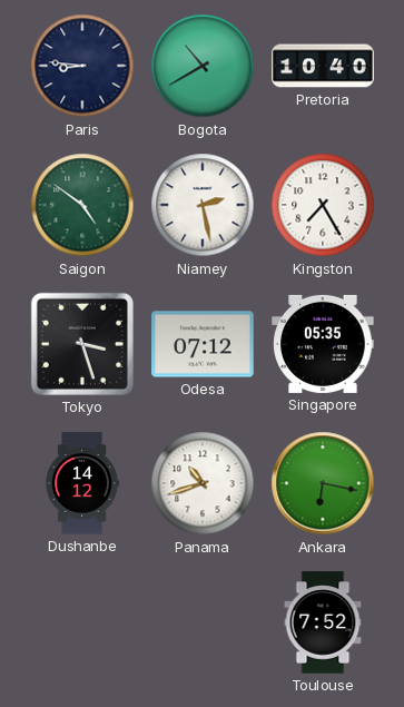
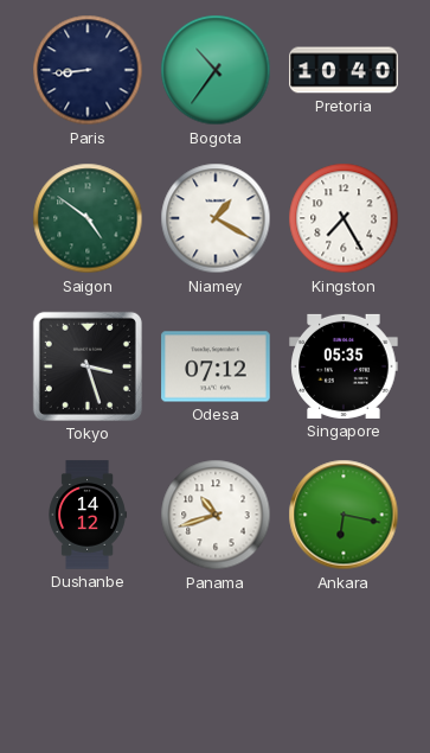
Paris: 8:46 -> 8:44
Bogota: 10:40 -> 10:36
Niamey: 2:28 -> 1:20
Toulouse: 7:52 -> none
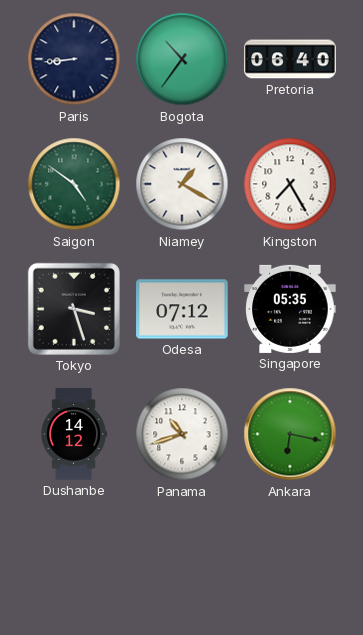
Pretoria: 10:40 -> 06:40
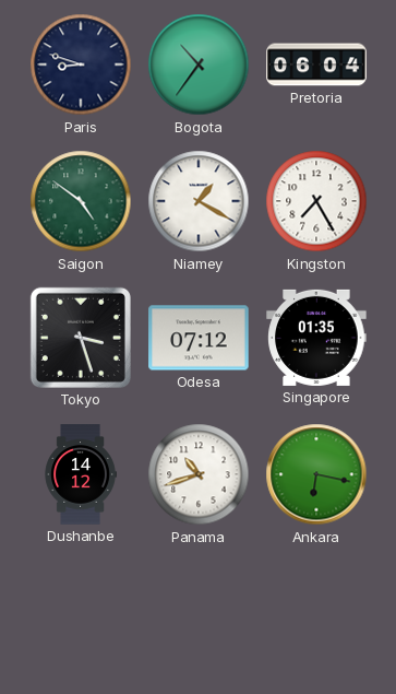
Paris: 8:44 -> 8:48
Pretoria: 06:40 -> 06:04
Singapore: 05:35 -> 01:35
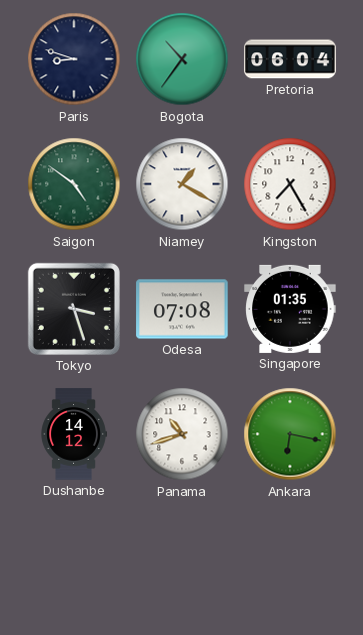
Odesa: 07:12 -> 07:08
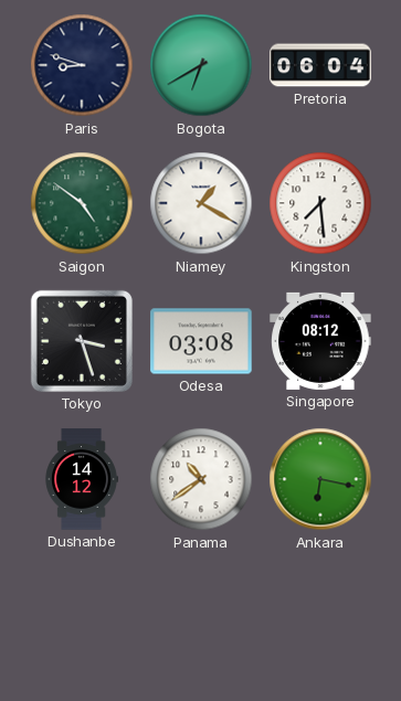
Bogota: 10:36 -> 6:40
Kingston: 7:25 -> 7:29
Odesa: 07:08 -> 03:08
Singapore: 01:35 -> 08:12
Panama: 10:42 -> 10:39
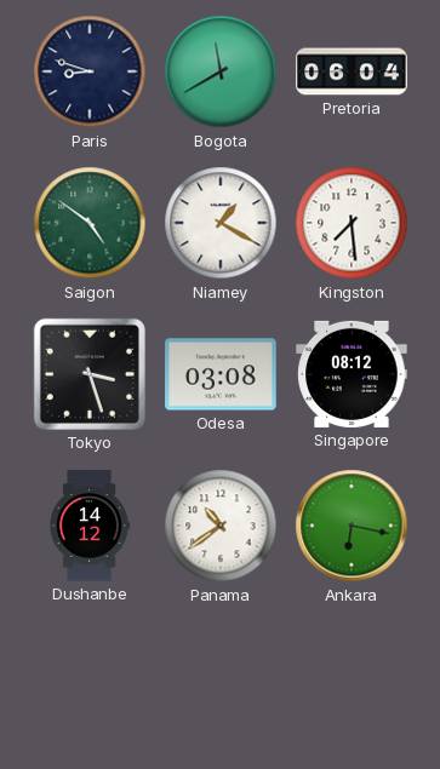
Bogota: 6:40 -> 11:40
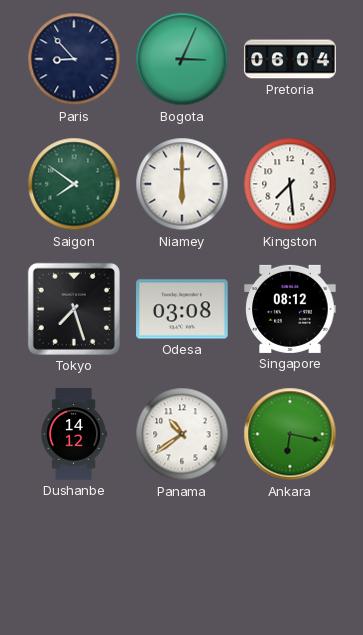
Paris: 8:48 -> 8:53
Bogota: 11:40 -> 3:04
Saigon: 4:51 -> 7:51
Niamey: 1:20 -> 6:00
Tokyo: 3:27 -> 7:27
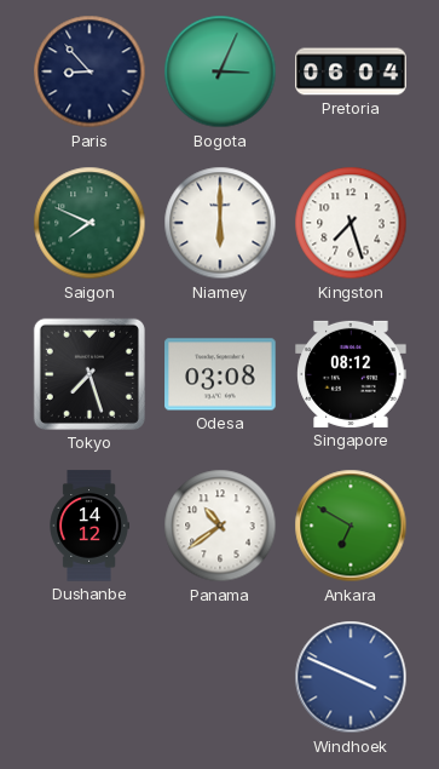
Saigon: 7:51 -> 7:49
Kingston: 7:29 -> 7:27
Ankara: 6:17 -> 6:50
Windhoek: none -> 3:49
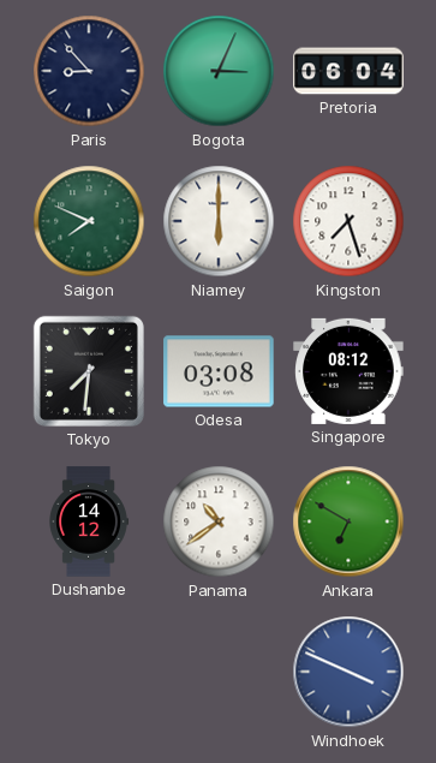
Tokyo: 7:27 -> 7:31
